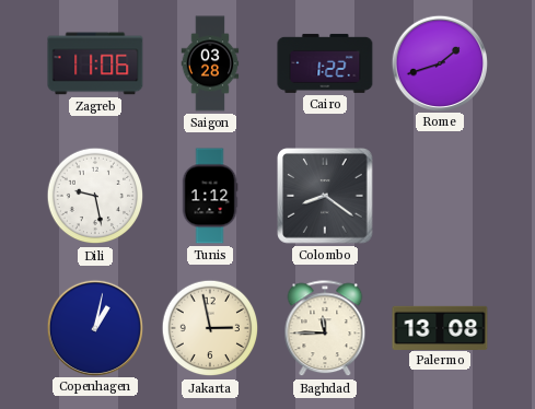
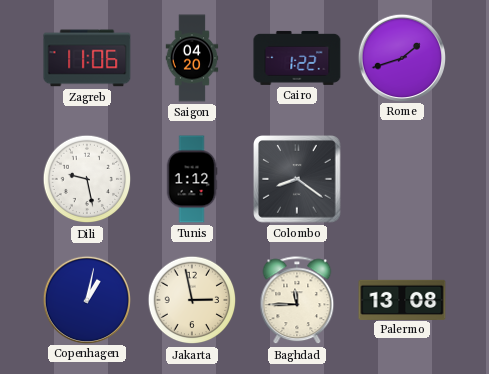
Saigon: 03:28 -> 04:20
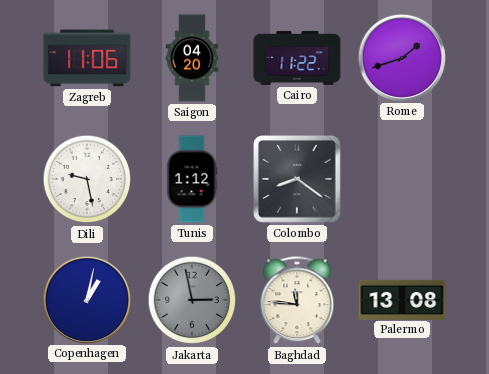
Cairo: 1:22 -> 11:22
Jakarta dial: cream -> grey
Baghdad: 11:45 -> 11:46
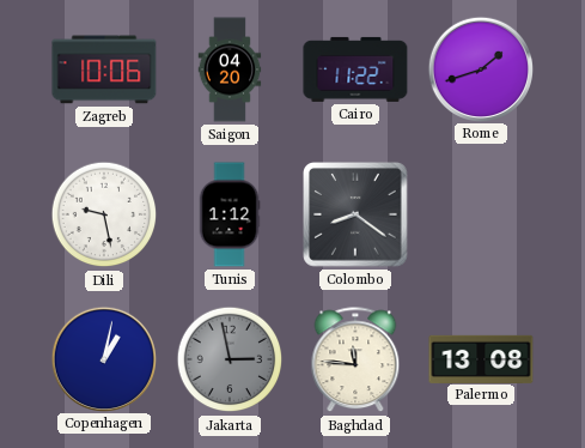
Zagreb: 11:06 -> 10:06
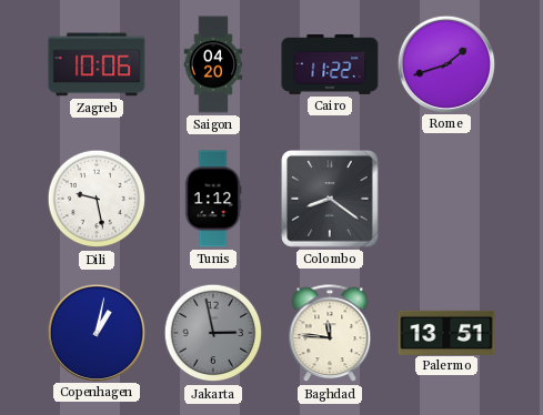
Palermo: 13:08 -> 13:51
